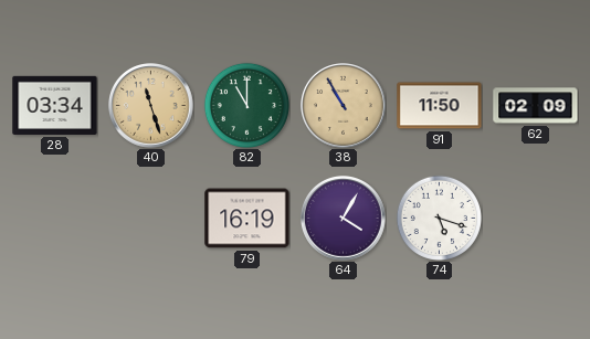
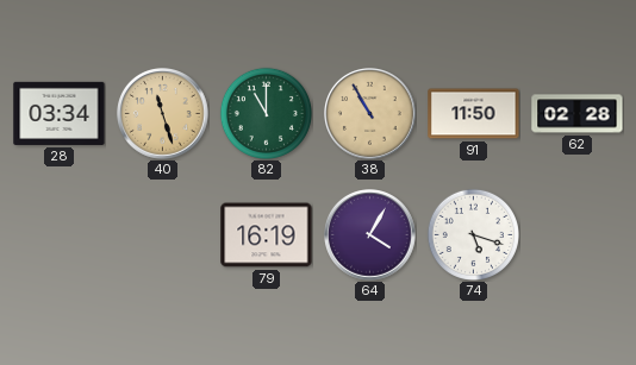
62: 02:09 -> 02:28
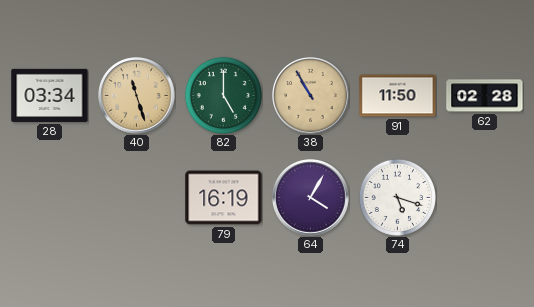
82: 11:00 -> 5:00
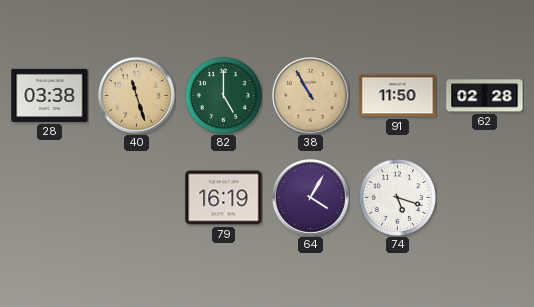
28: 03:34 -> 03:38
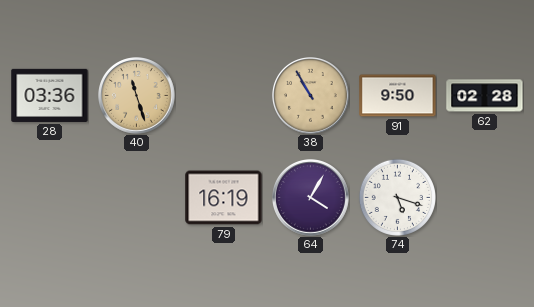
28: 03:38 -> 03:36
82: 5:00 -> none
91: 11:50 -> 9:50
